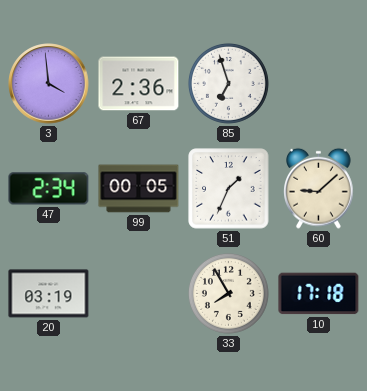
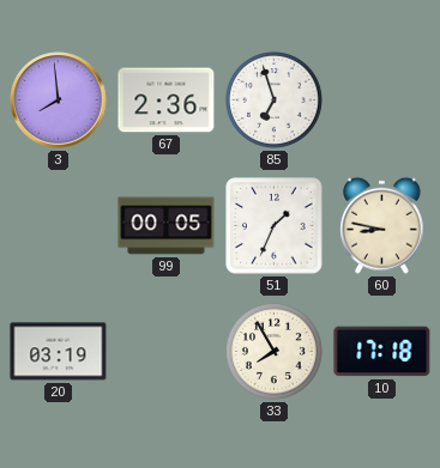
3: 3:59 -> 7:59
47: 2:34 -> none
60: 9:08 -> 8:47
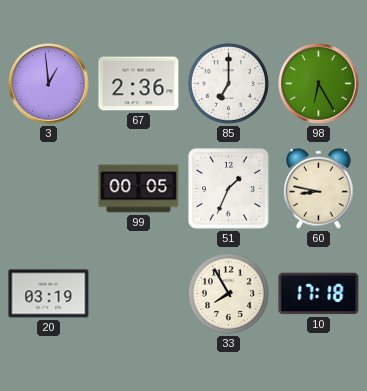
3: 7:59 -> 12:59
85: 6:57 -> 7:00
98: none -> 6:25
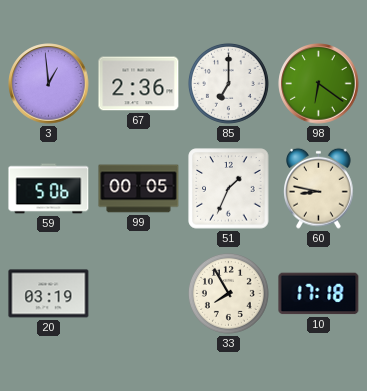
98: 6:25 -> 6:21
59: none -> 5:06
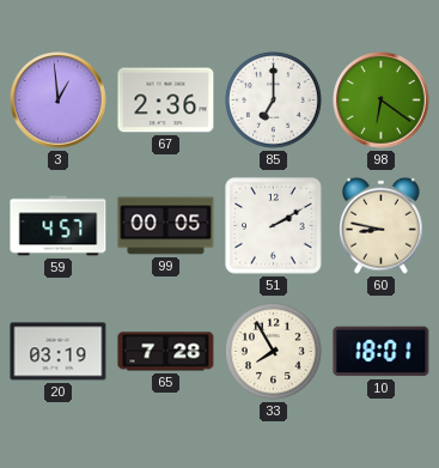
59: 5:06 -> 4:57
51: 1:34 -> 2:10
65: none -> 7:28
10: 17:18 -> 18:01
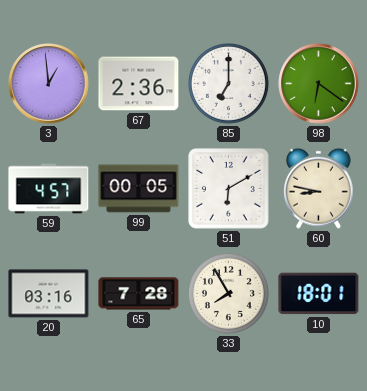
51: 2:10 -> 6:10
20: 03:19 -> 03:16
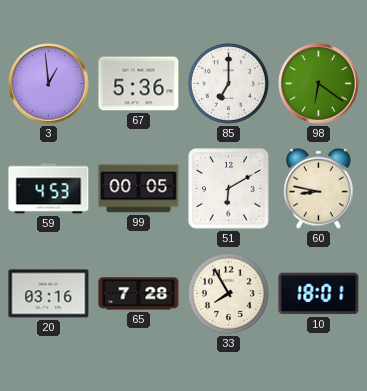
67: 2:36 -> 5:36
59: 4:57 -> 4:53
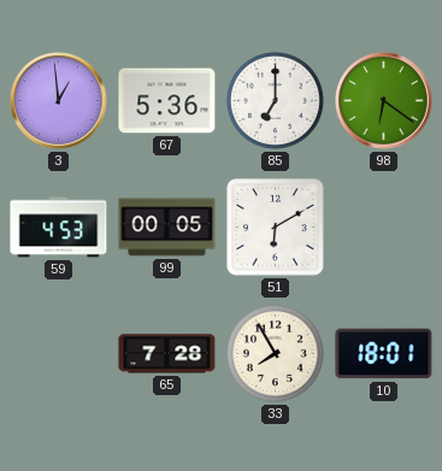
60: 8:47 -> none
20: 03:16 -> none
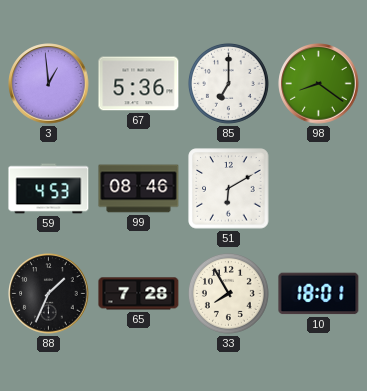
98: 6:21 -> 8:21
99: 00:05 -> 08:46
88: none -> 1:34
